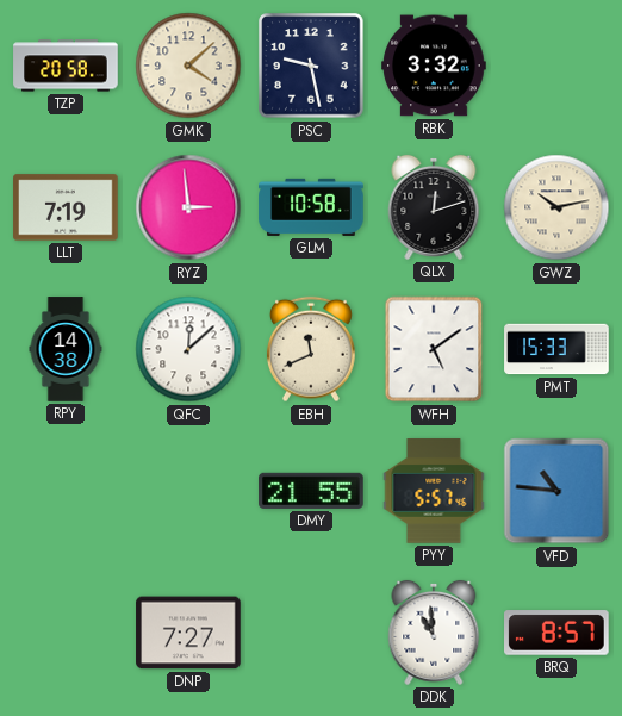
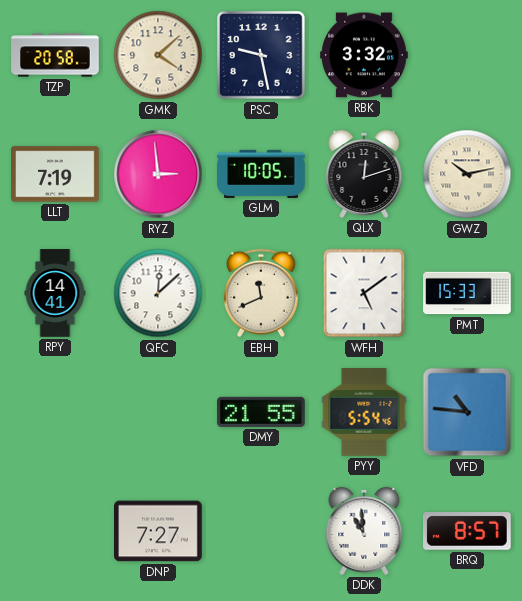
GLM: 10:58 -> 10:05
RPY: 14:38 -> 14:41
PYY: 5:57 -> 5:54
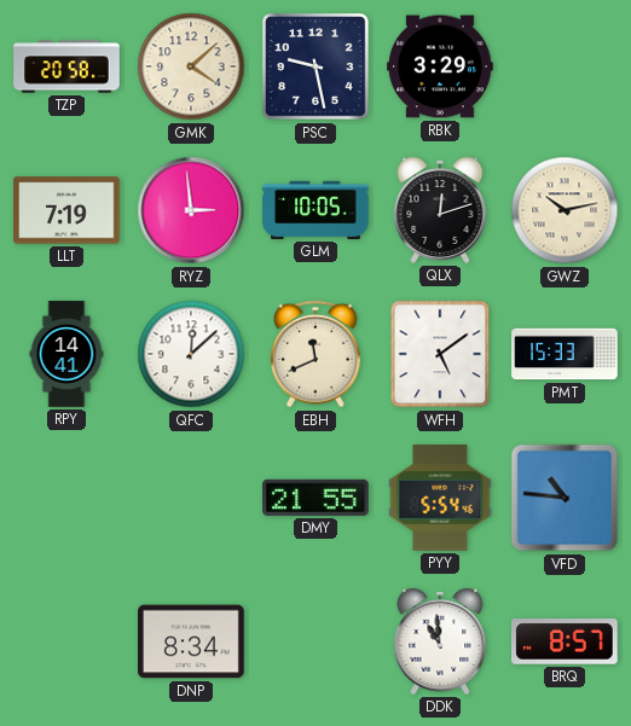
RBK: 3:32 -> 3:29
DNP: 7:27 -> 8:34
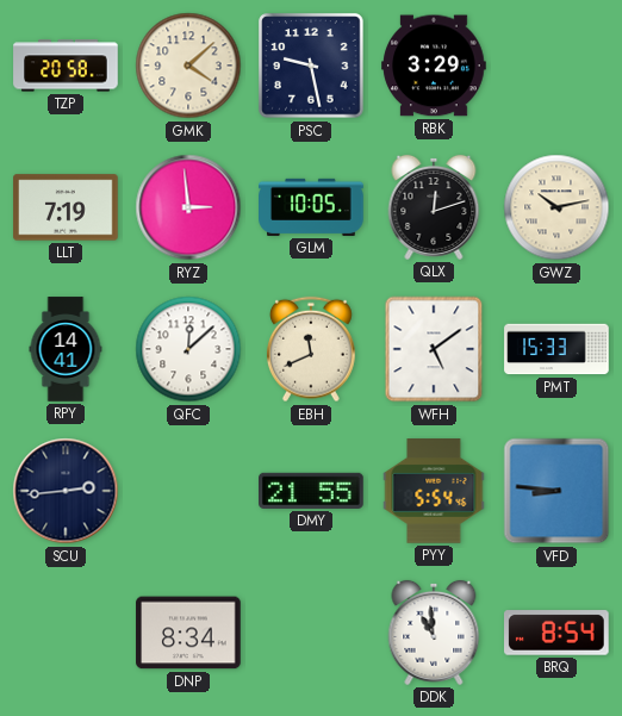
SCU: none -> 2:44
VFD: 10:46 -> 8:46
BRQ: 8:57 -> 8:54
